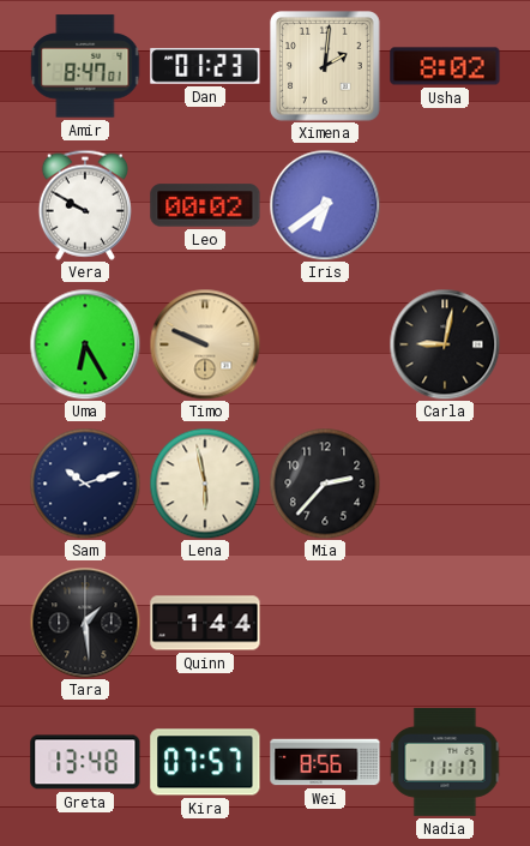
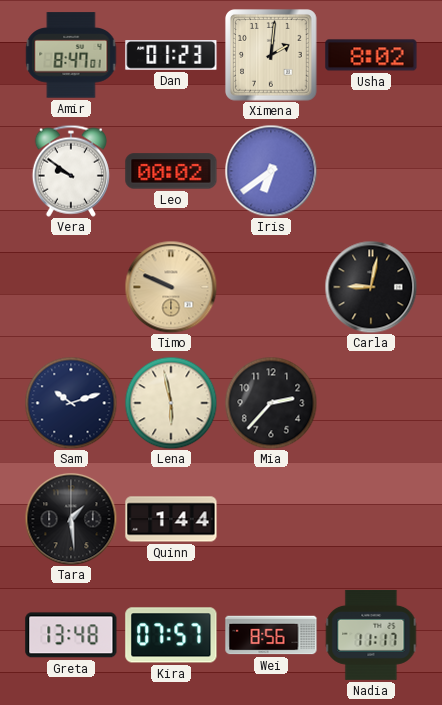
Vera: 9:50 -> 9:51
Uma: 6:25 -> none
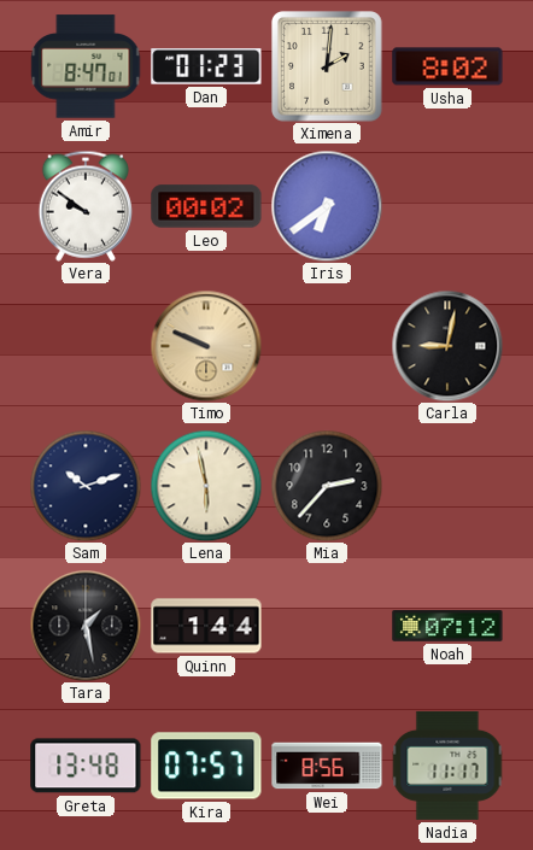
Tara: 1:29 -> 1:28
Noah: none -> 07:12
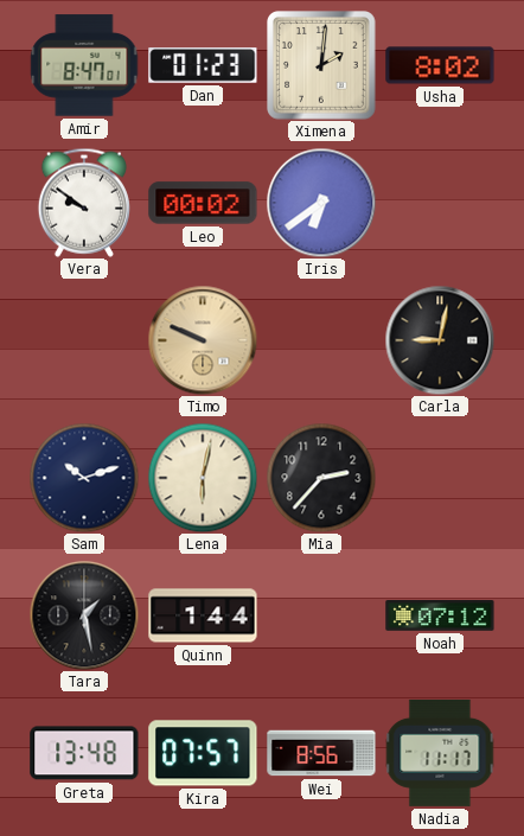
Lena: 5:58 -> 6:02
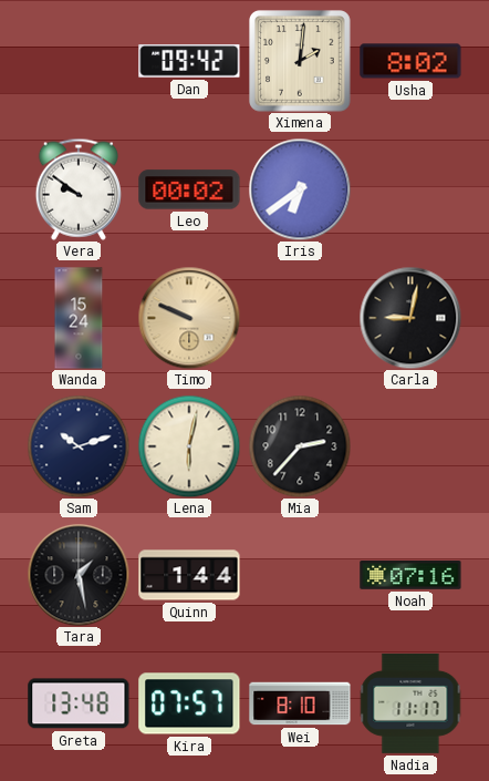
Amir: 8:47 -> none
Dan: 01:23 -> 09:42
Wanda: none -> 15:24
Noah: 07:12 -> 07:16
Wei: 8:56 -> 8:10
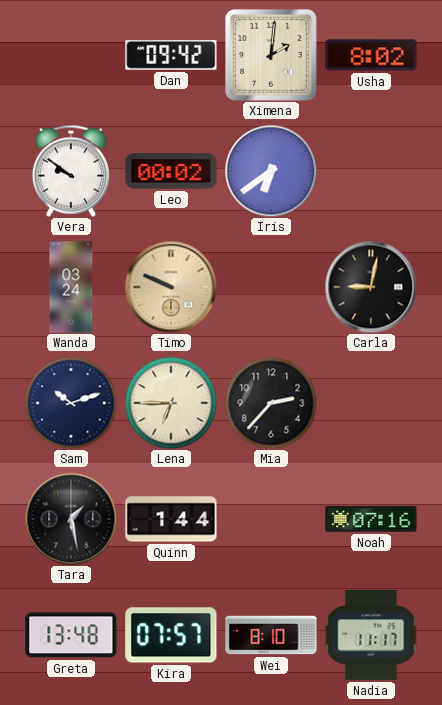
Wanda: 15:24 -> 03:24
Lena: 6:02 -> 6:45
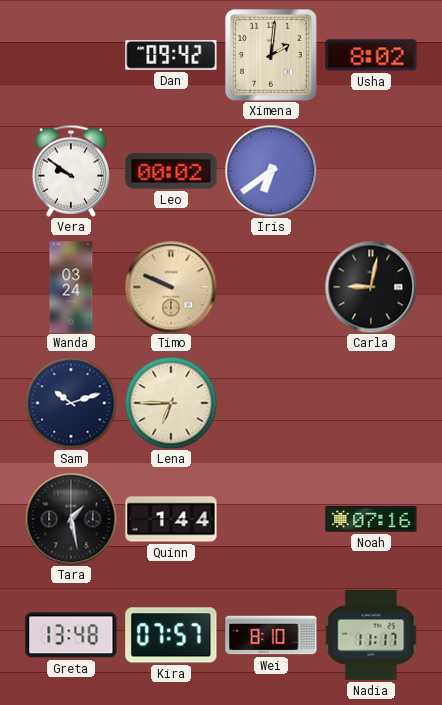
Mia: 2:37 -> none
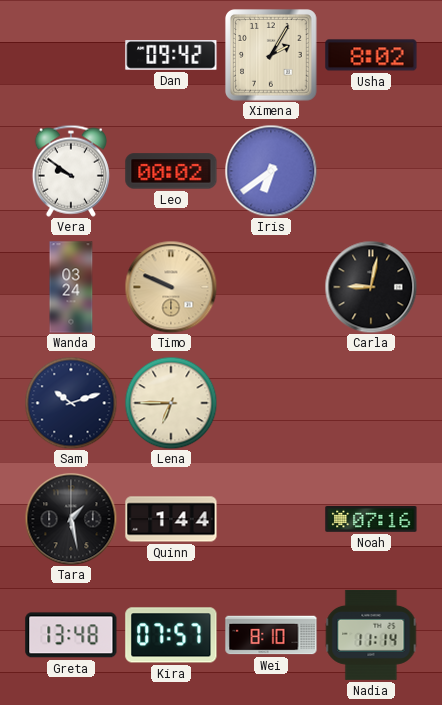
Ximena: 2:01 -> 2:05
Nadia: 11:17 -> 11:14
